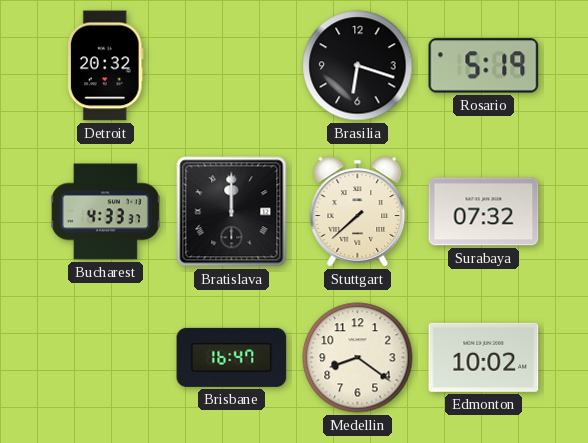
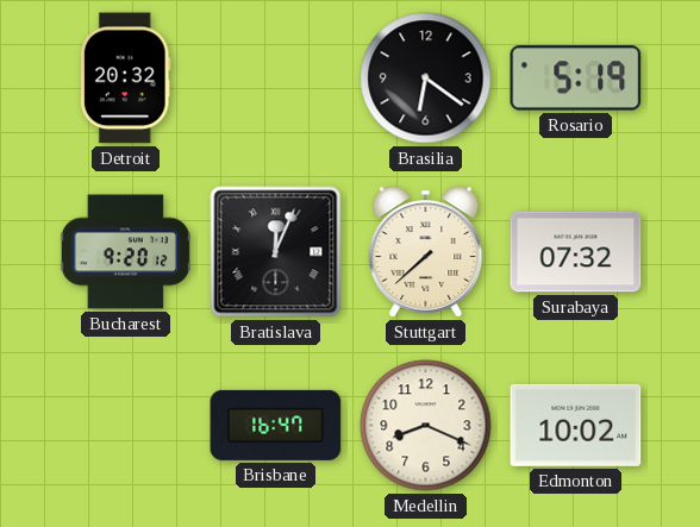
Brasilia: 6:18 -> 6:21
Bucharest: 4:33 -> 9:20
Bratislava: 12:00 -> 12:04
Medellin: 8:21 -> 8:19
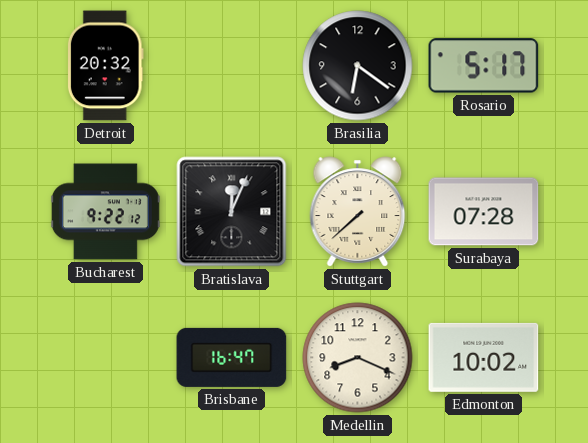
Rosario: 5:19 -> 5:17
Bucharest: 9:20 -> 9:22
Surabaya: 07:32 -> 07:28
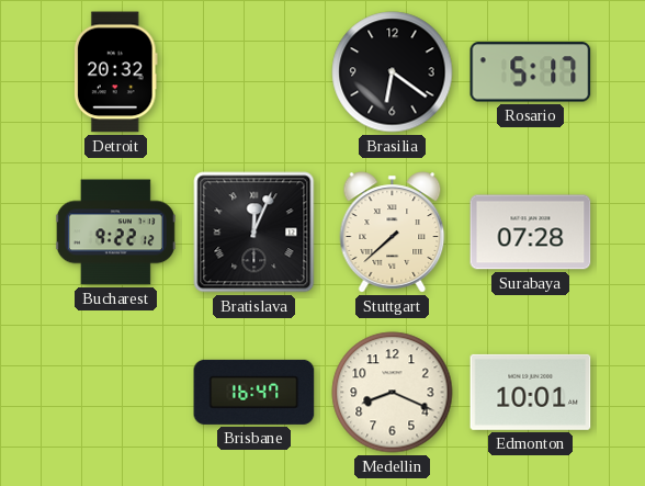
Edmonton: 10:02 -> 10:01
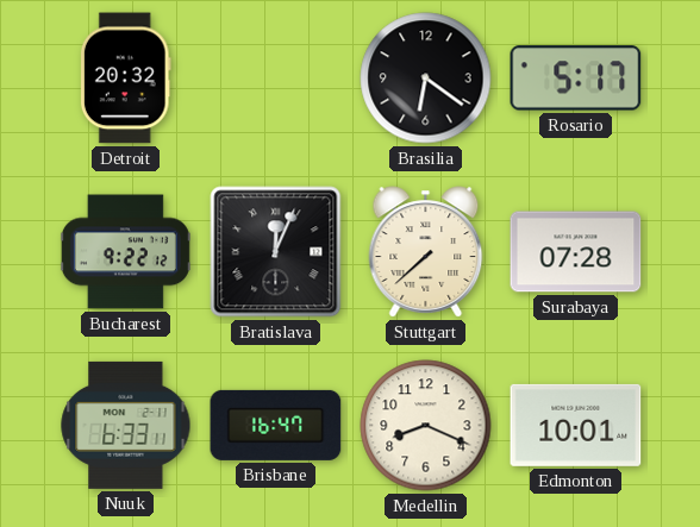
Nuuk: none -> 6:33
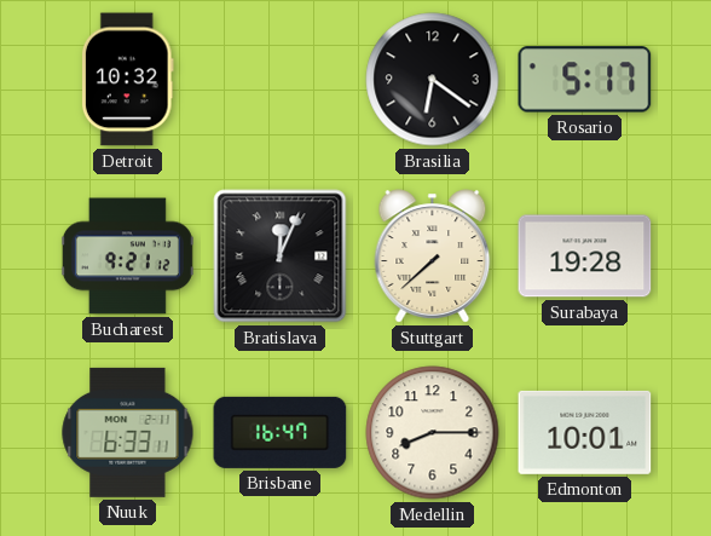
Detroit: 20:32 -> 10:32
Bucharest: 9:22 -> 9:21
Surabaya: 07:28 -> 19:28
Medellin: 8:19 -> 8:15
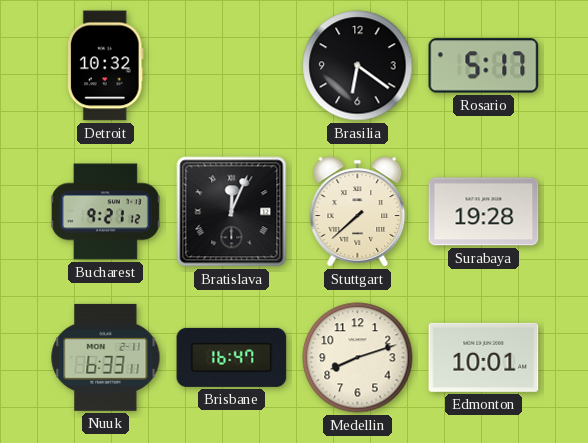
Medellin: 8:15 -> 8:12
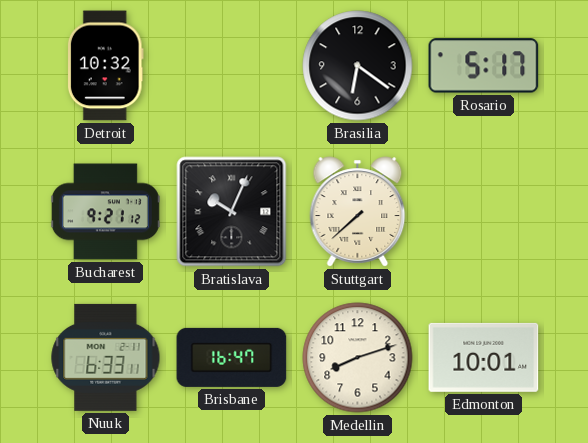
Bratislava: 12:04 -> 10:04
Surabaya: 19:28 -> none
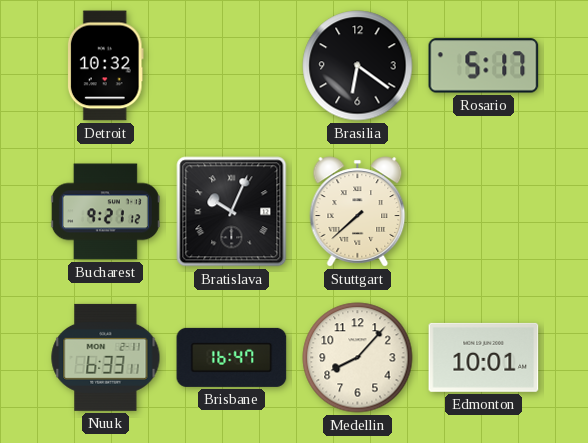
Medellin: 8:12 -> 8:07
